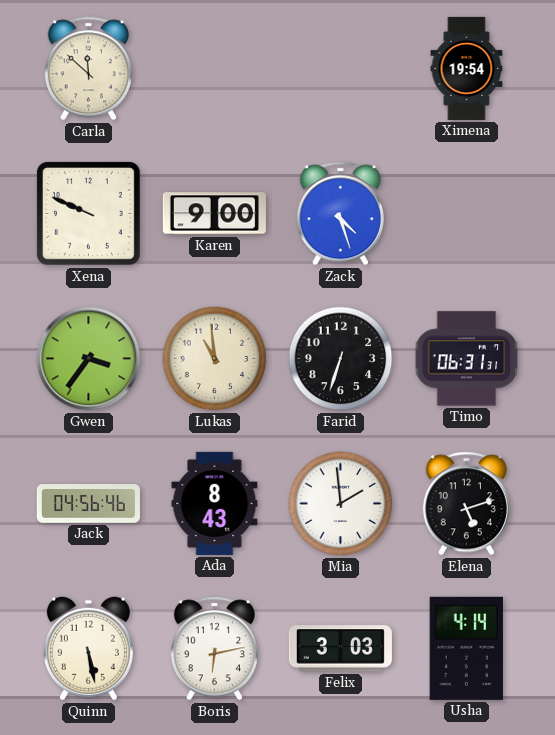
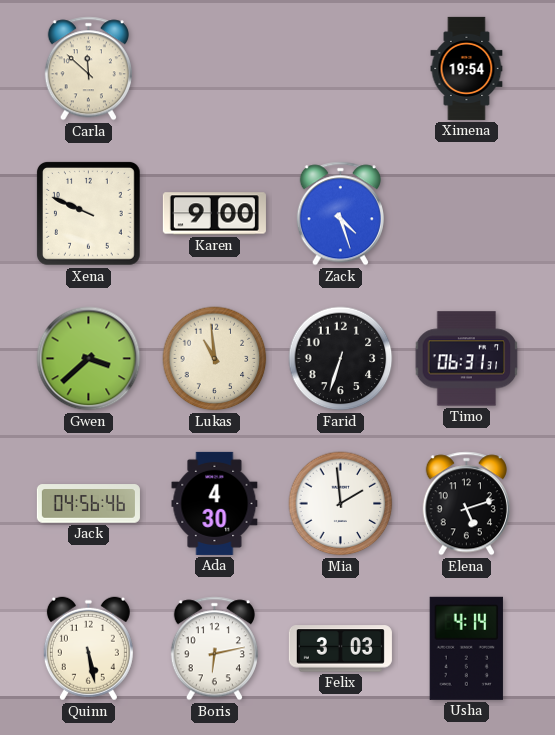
Gwen: 3:36 -> 3:38
Ada: 8:43 -> 4:30
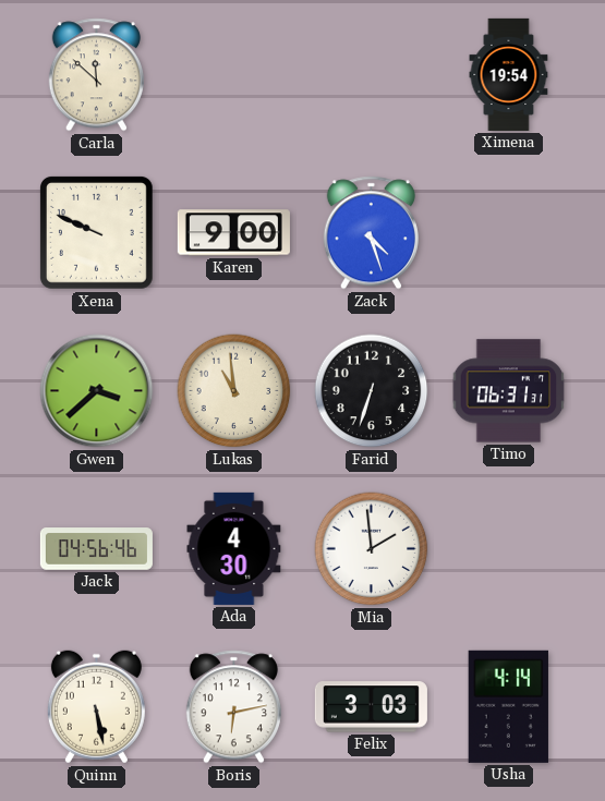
Elena: 5:12 -> none
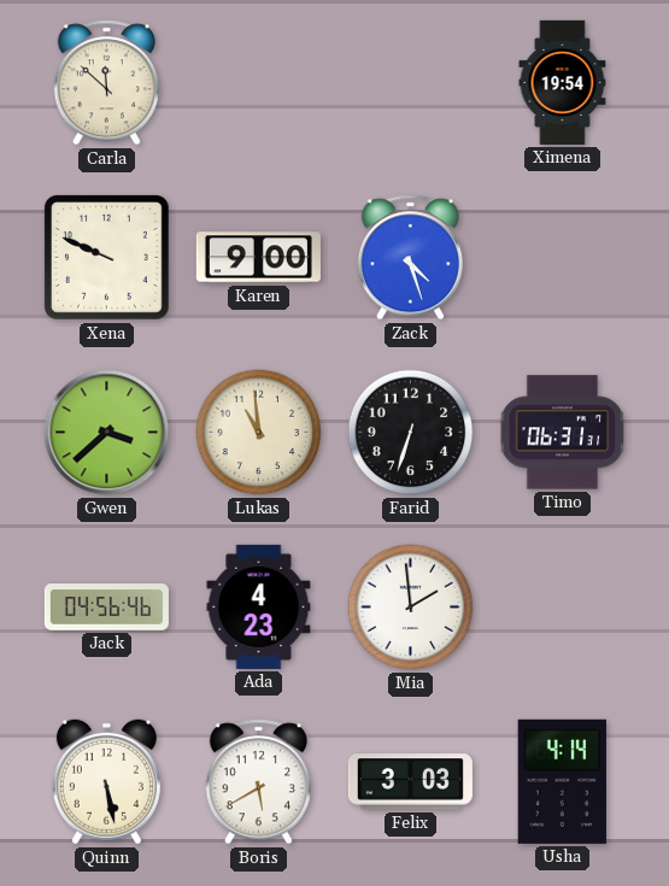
Ada: 4:30 -> 4:23
Boris: 6:13 -> 5:40
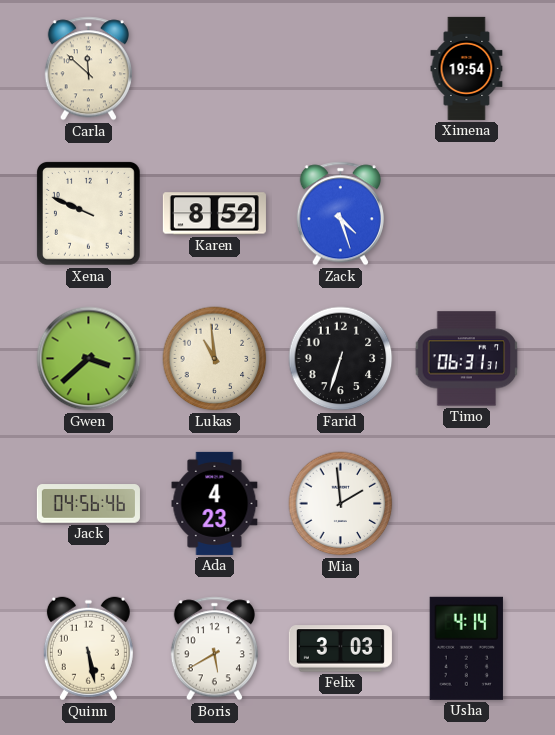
Karen: 9:00 -> 8:52
